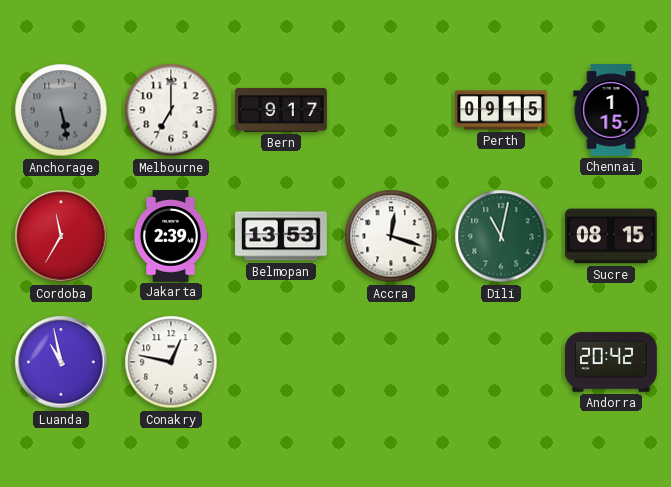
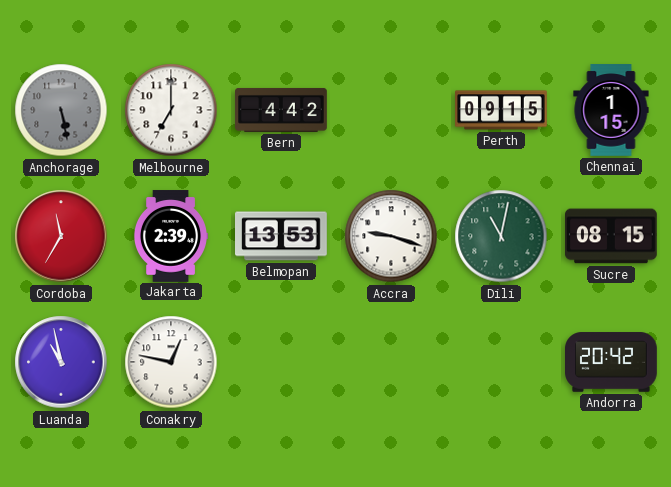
Bern: 9:17 -> 4:42
Accra: 12:18 -> 9:18
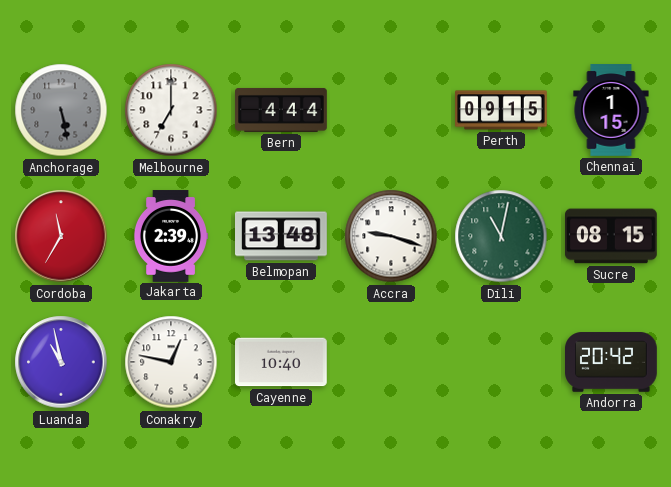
Bern: 4:42 -> 4:44
Belmopan: 13:53 -> 13:48
Cayenne: none -> 10:40
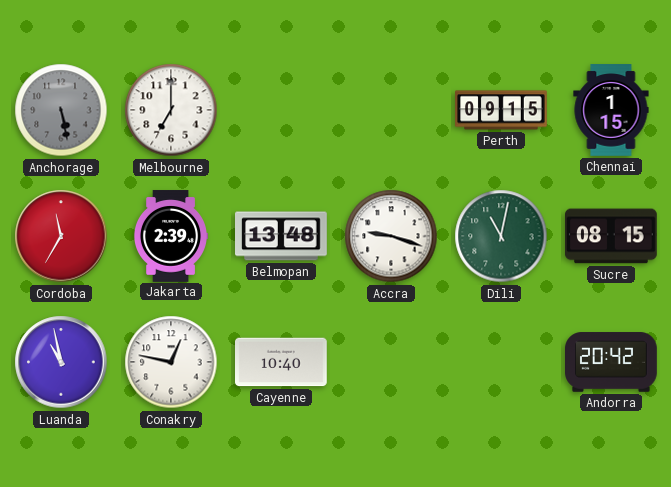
Bern: 4:44 -> none
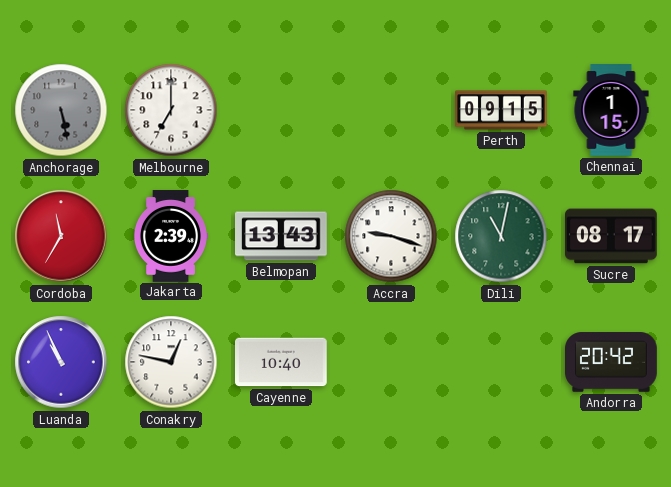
Belmopan: 13:48 -> 13:43
Sucre: 08:15 -> 08:17
Luanda: 10:58 -> 10:56
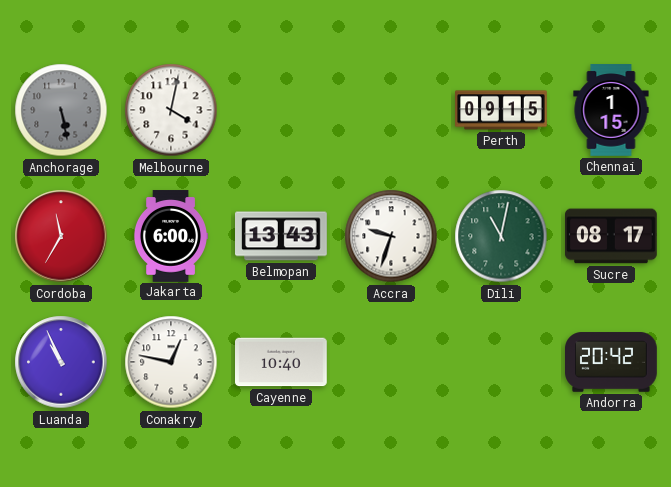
Melbourne: 7:00 -> 4:02
Jakarta: 2:39 -> 6:00
Accra: 9:18 -> 9:33
